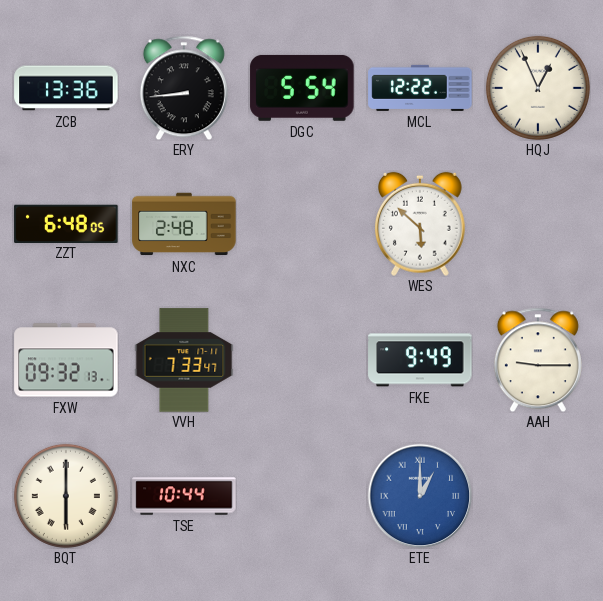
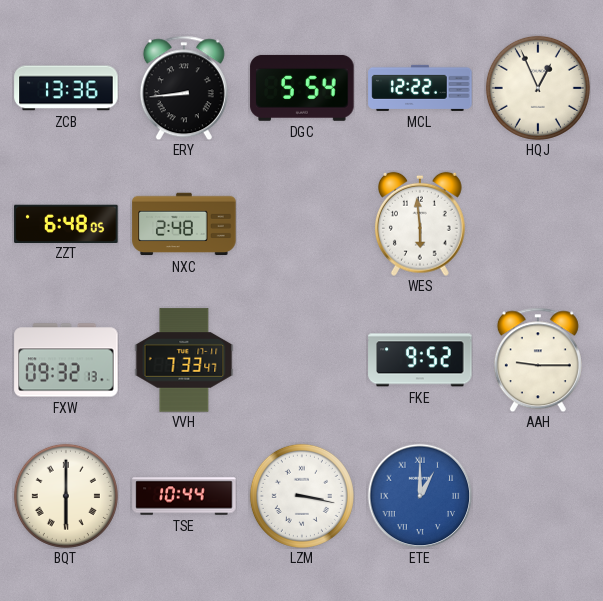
WES: 5:52 -> 5:59
FKE: 9:49 -> 9:52
LZM: none -> 3:17
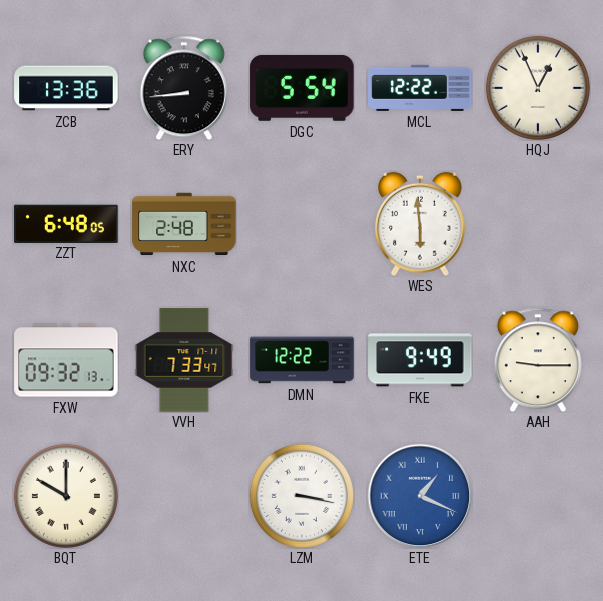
DMN: none -> 12:22
FKE: 9:52 -> 9:49
BQT: 6:00 -> 10:00
TSE: 10:44 -> none
ETE: 1:00 -> 1:19
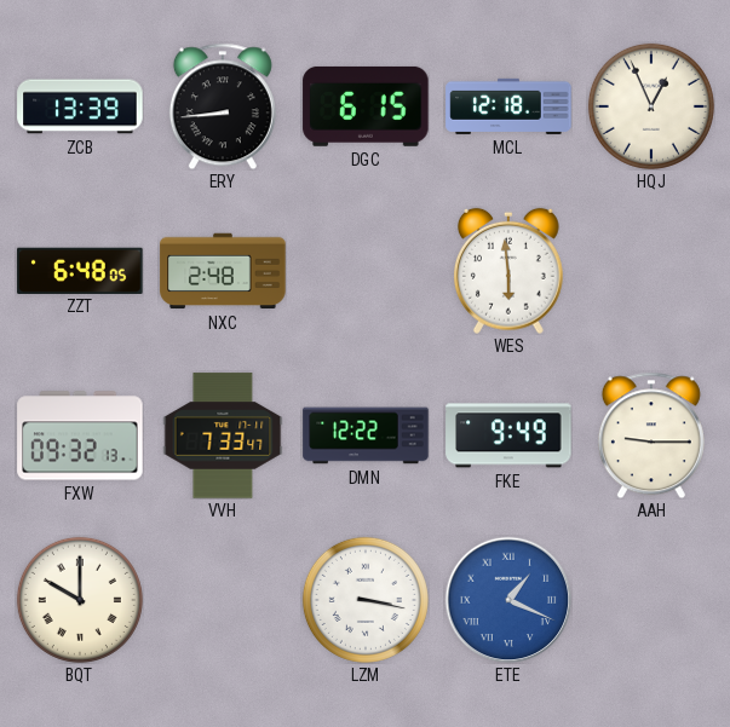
ZCB: 13:36 -> 13:39
DGC: 5:54 -> 6:15
MCL: 12:22 -> 12:18
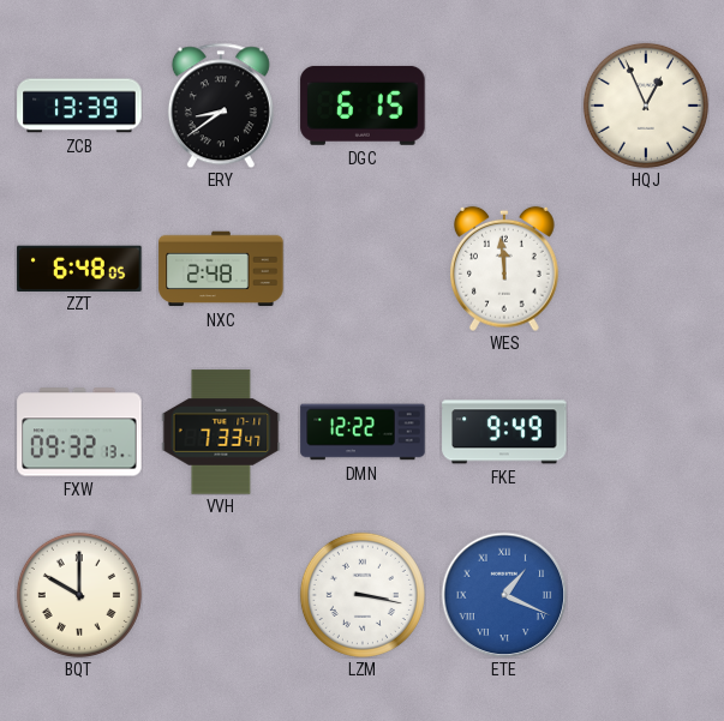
ERY: 8:44 -> 8:39
MCL: 12:18 -> none
WES: 5:59 -> 11:59
AAH: 9:15 -> none
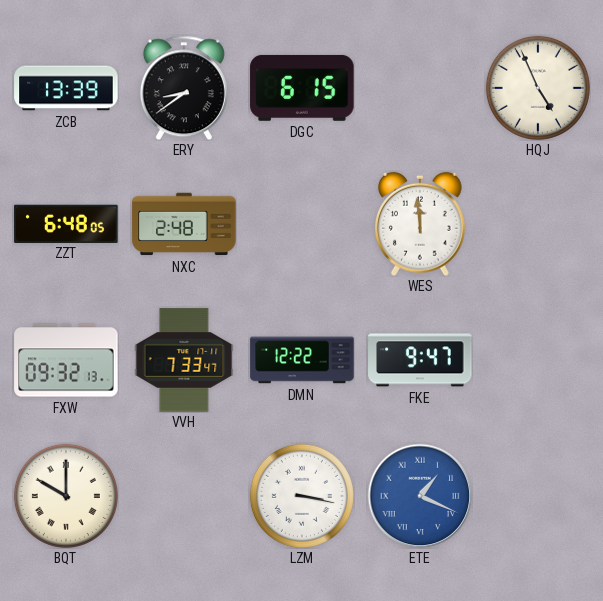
HQJ: 12:56 -> 4:56
FKE: 9:49 -> 9:47
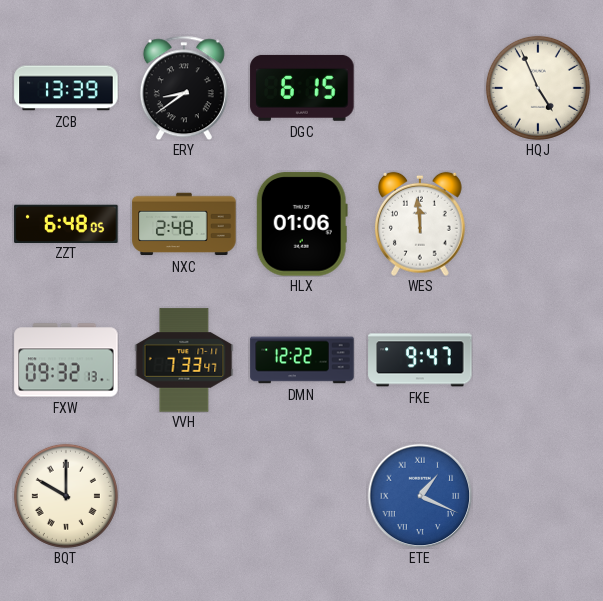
HLX: none -> 01:06
LZM: 3:17 -> none
